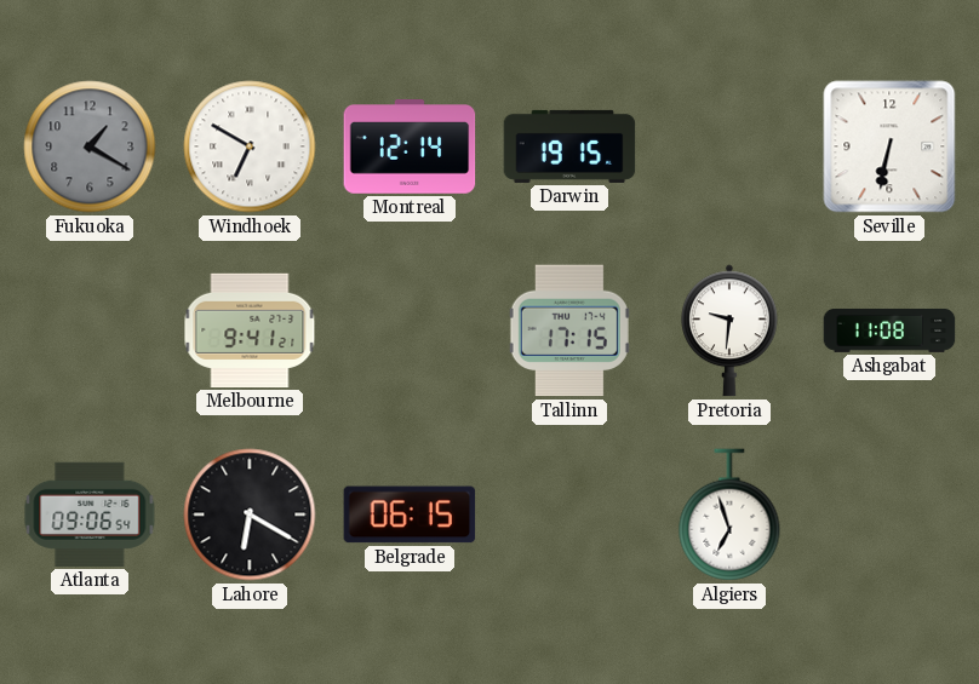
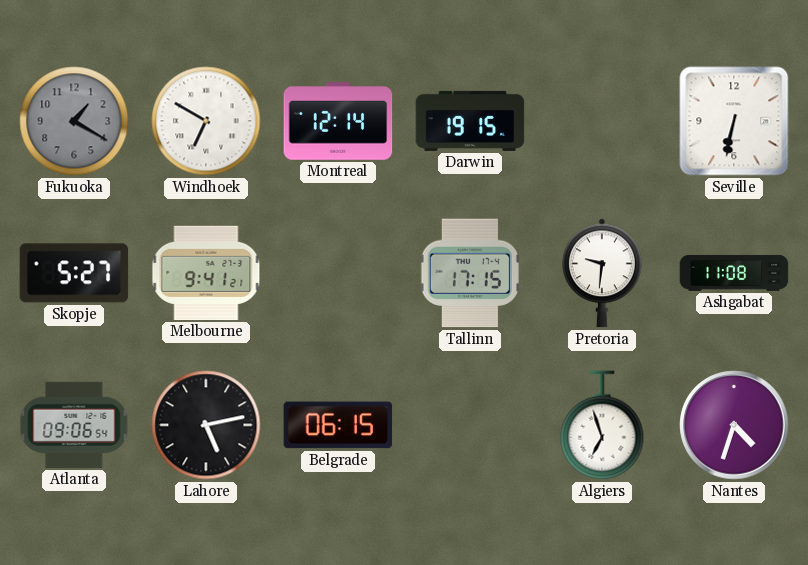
Skopje: none -> 5:27
Lahore: 6:20 -> 5:13
Nantes: none -> 4:33
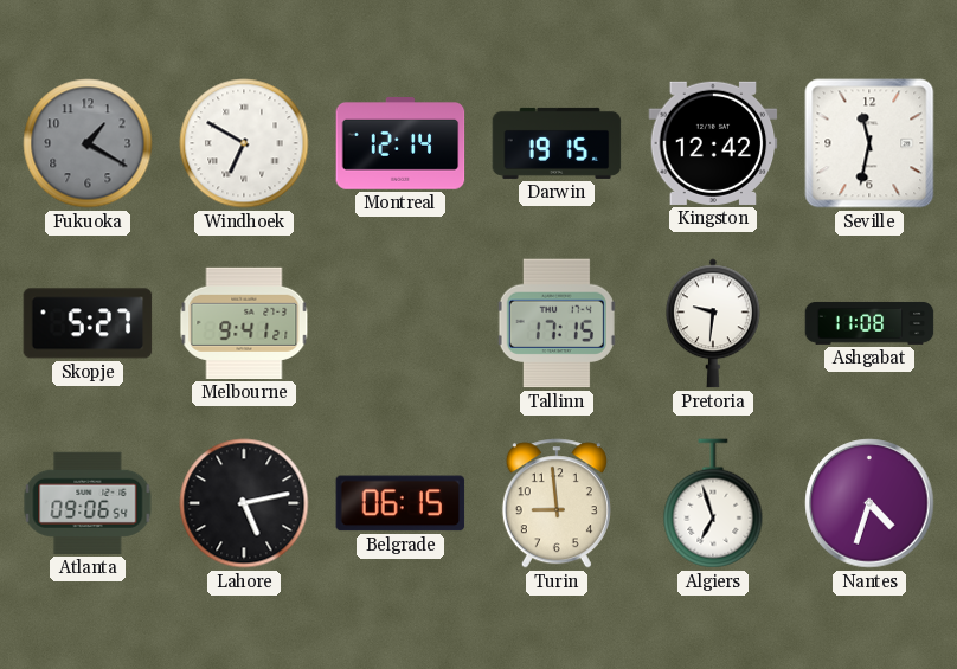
Kingston: none -> 12:42
Seville: 6:32 -> 11:32
Turin: none -> 8:59
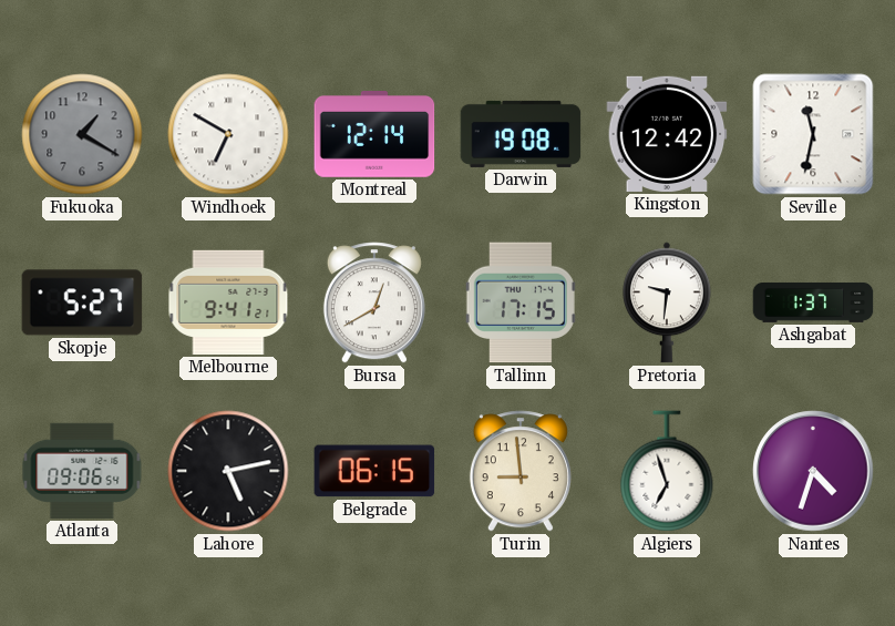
Darwin: 19:15 -> 19:08
Bursa: none -> 12:40
Ashgabat: 11:08 -> 1:37
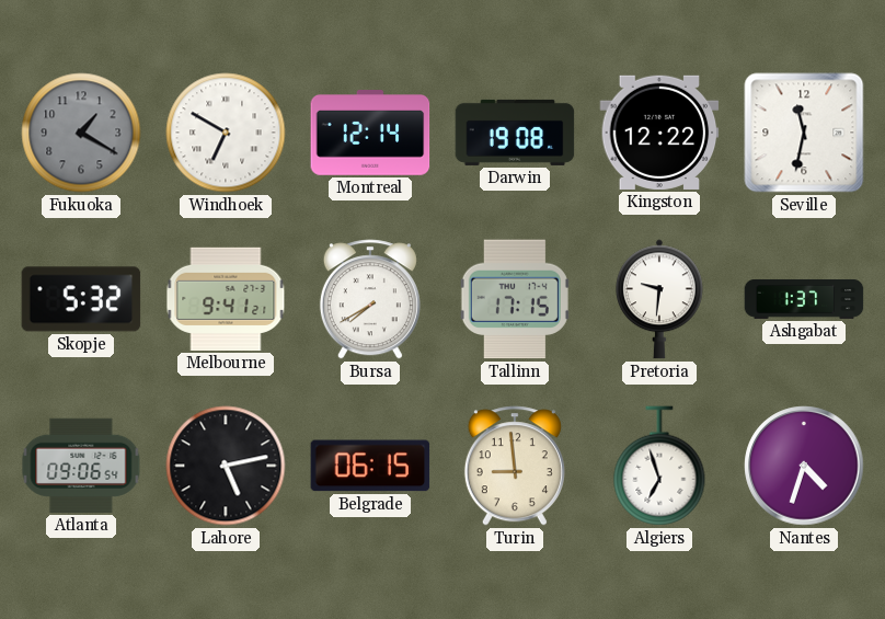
Kingston: 12:42 -> 12:22
Skopje: 5:27 -> 5:32
Bursa: 12:40 -> 7:40
